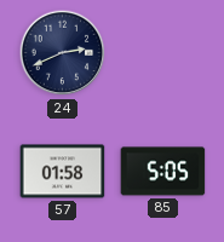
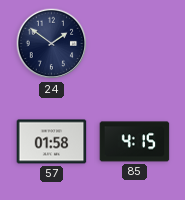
24: 2:41 -> 1:51
85: 5:05 -> 4:15
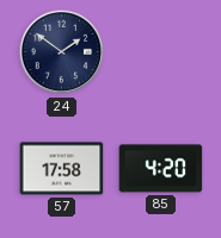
57: 01:58 -> 17:58
85: 4:15 -> 4:20
